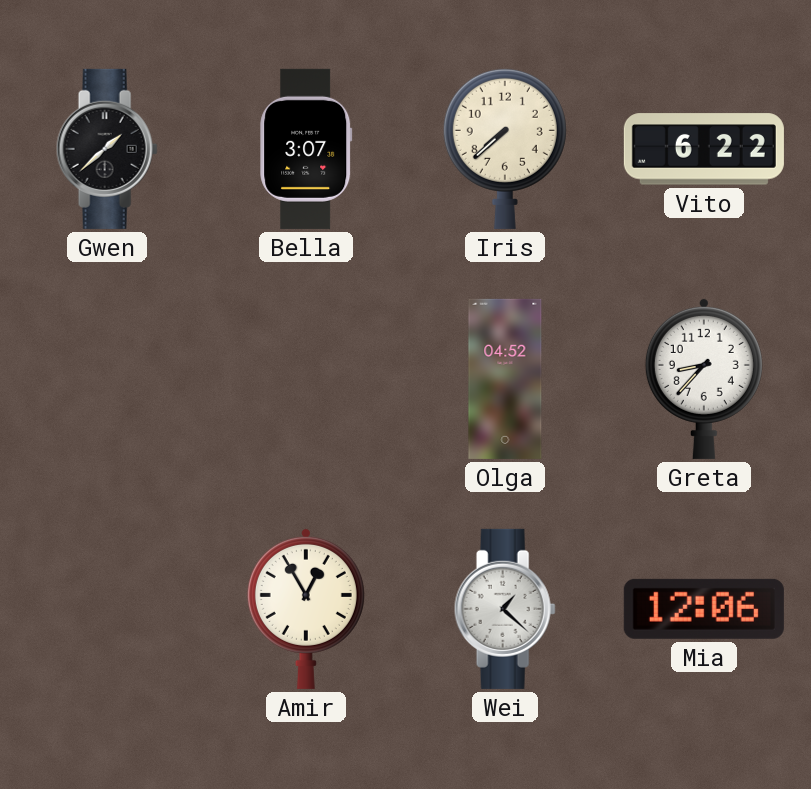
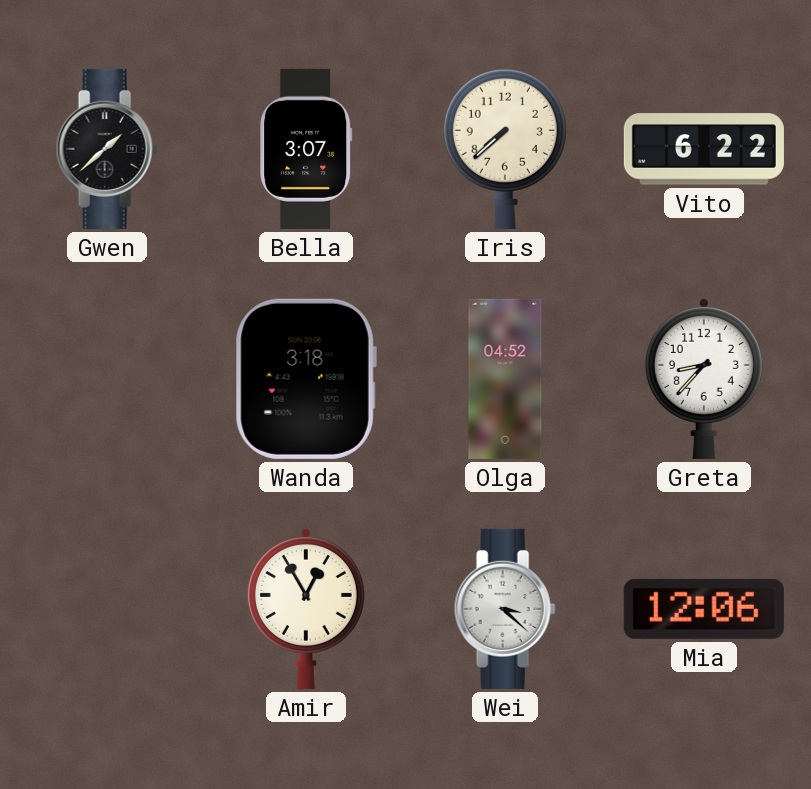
Wanda: none -> 3:18
Wei: 1:22 -> 3:22
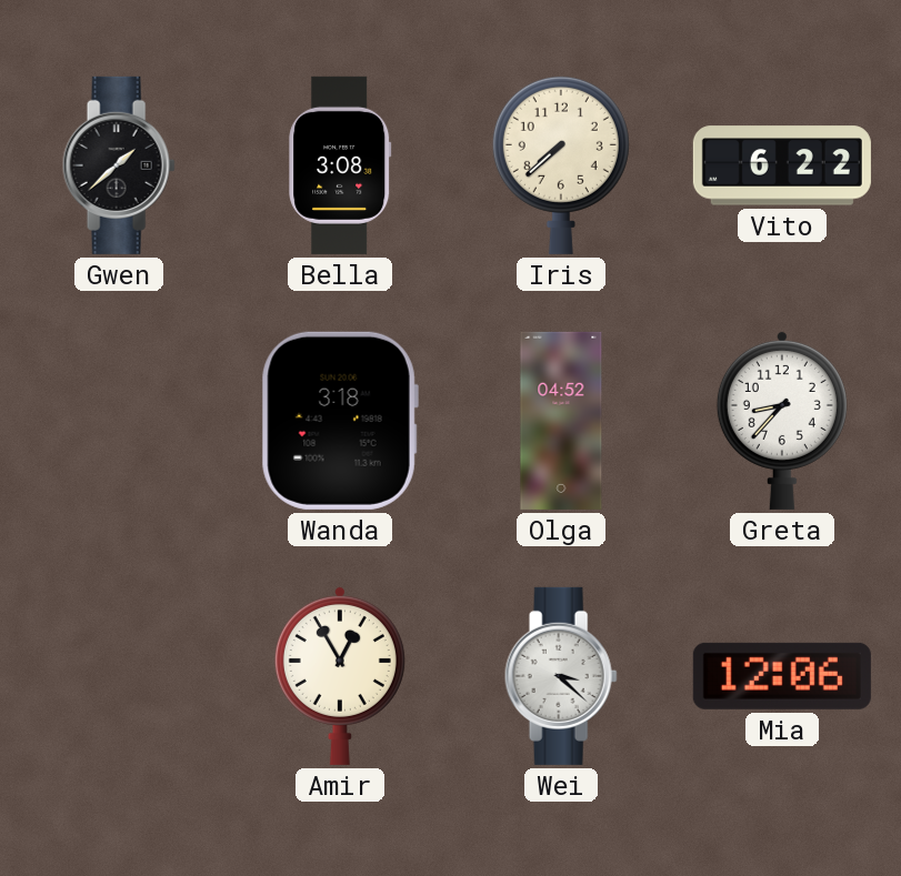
Bella: 3:07 -> 3:08
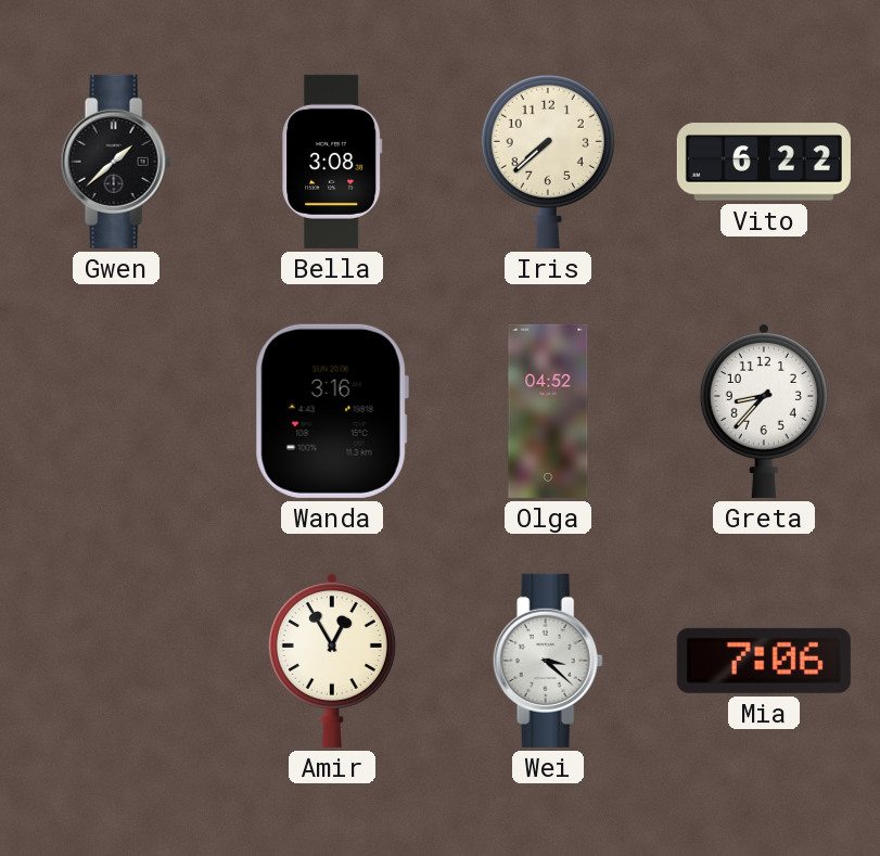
Wanda: 3:18 -> 3:16
Mia: 12:06 -> 7:06
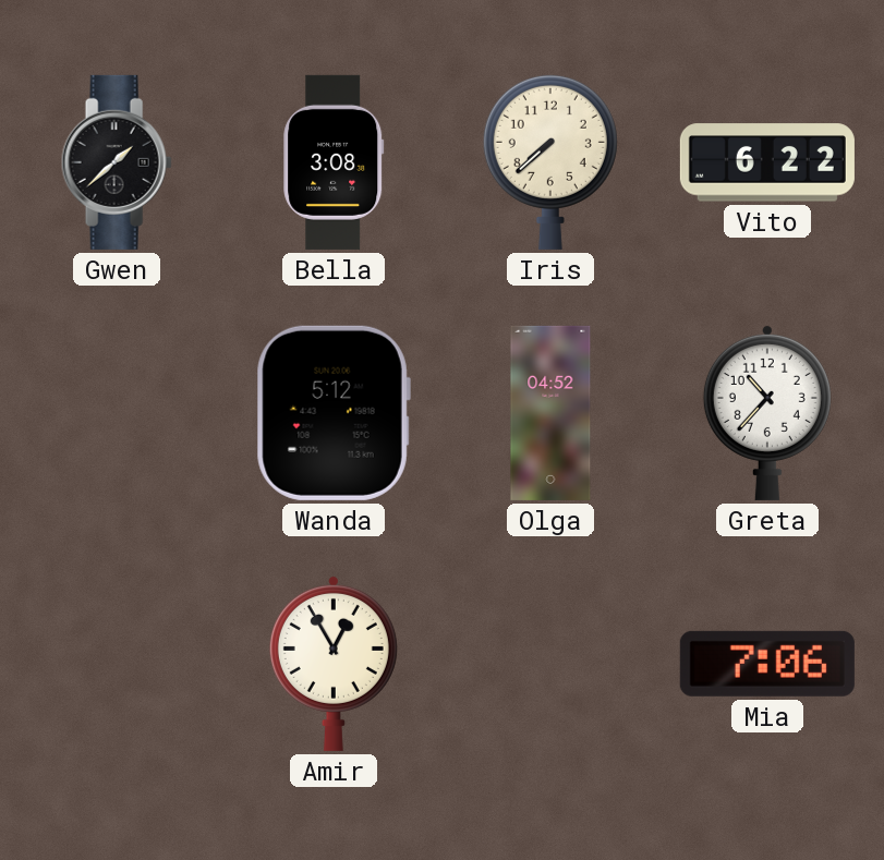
Wanda: 3:16 -> 5:12
Greta: 8:37 -> 10:37
Wei: 3:22 -> none
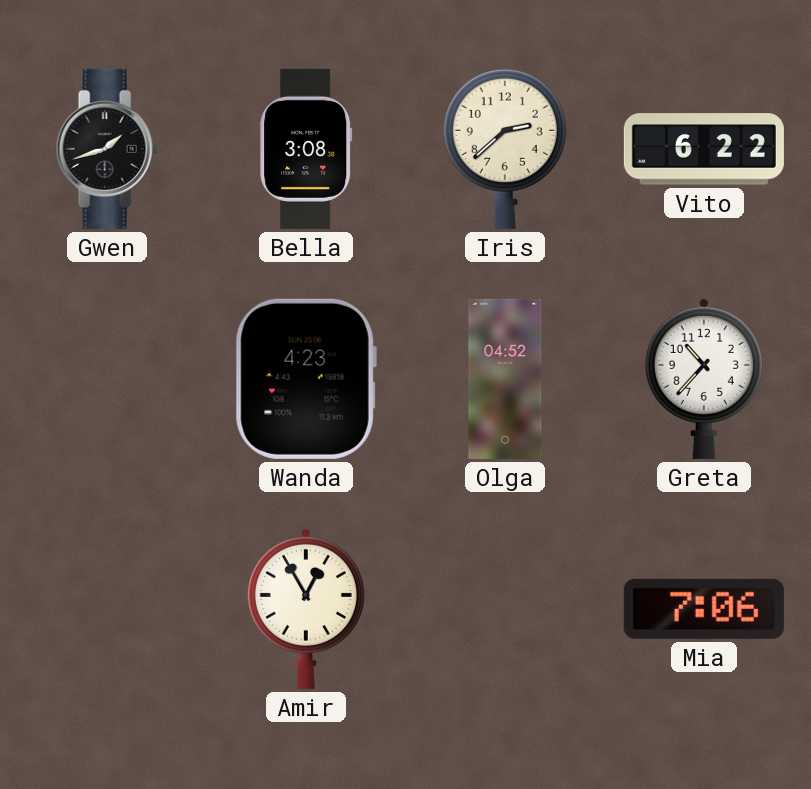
Gwen: 1:38 -> 1:42
Iris: 7:38 -> 2:38
Wanda: 5:12 -> 4:23
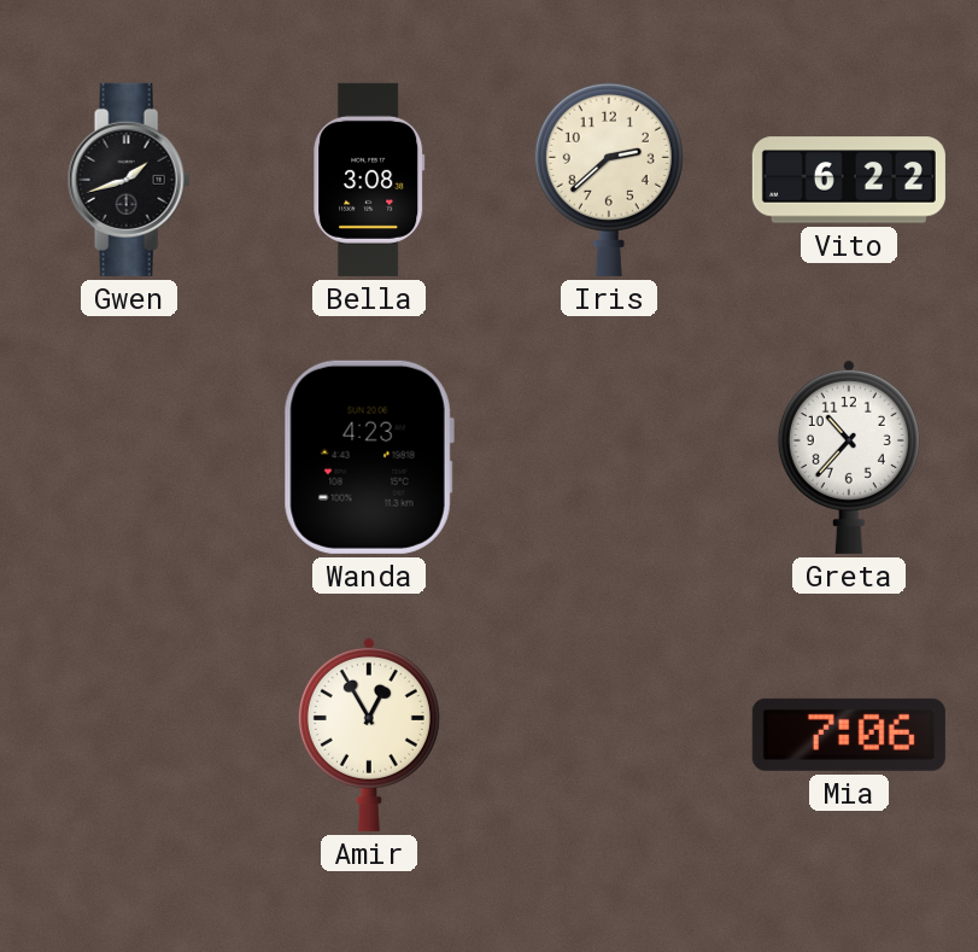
Olga: 04:52 -> none
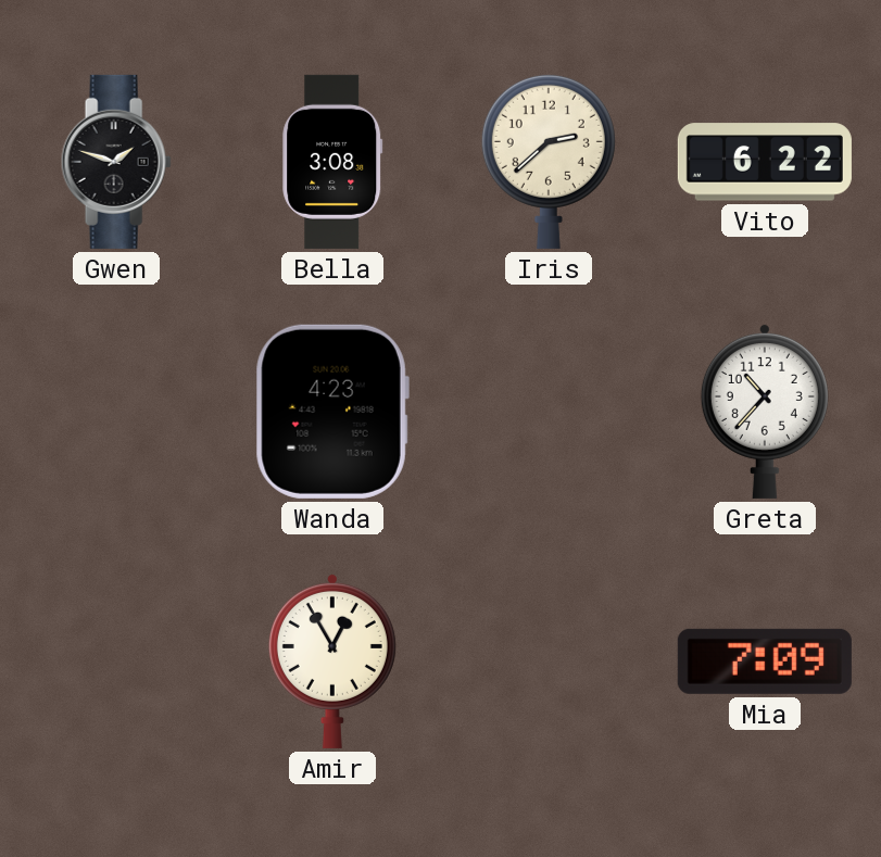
Gwen: 1:42 -> 1:48
Mia: 7:06 -> 7:09
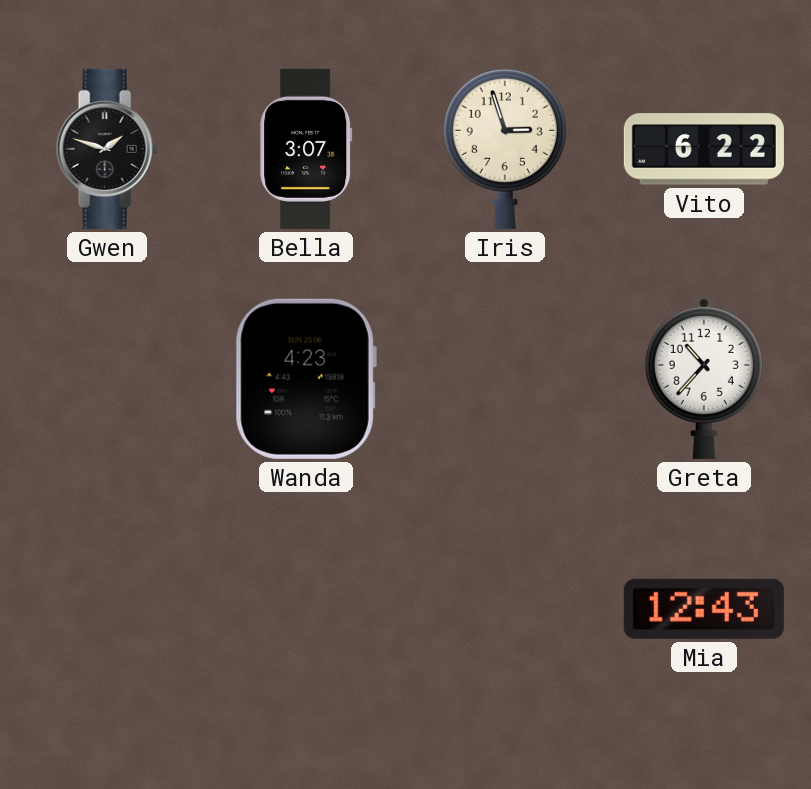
Bella: 3:08 -> 3:07
Iris: 2:38 -> 2:57
Amir: 12:55 -> none
Mia: 7:09 -> 12:43
